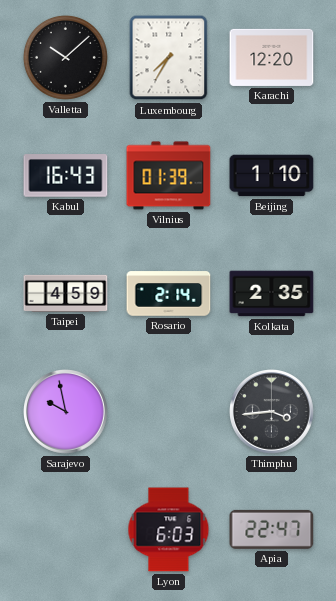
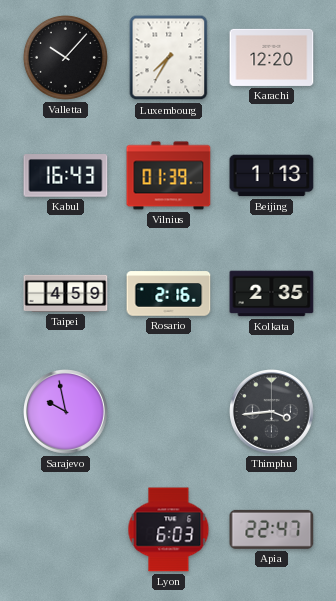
Valletta: 10:08 -> 10:07
Beijing: 1:10 -> 1:13
Rosario: 2:14 -> 2:16
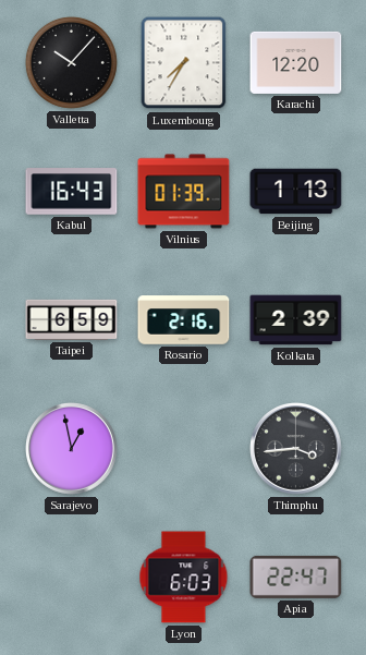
Taipei: 4:59 -> 6:59
Kolkata: 2:35 -> 2:39
Sarajevo: 9:58 -> 12:58
